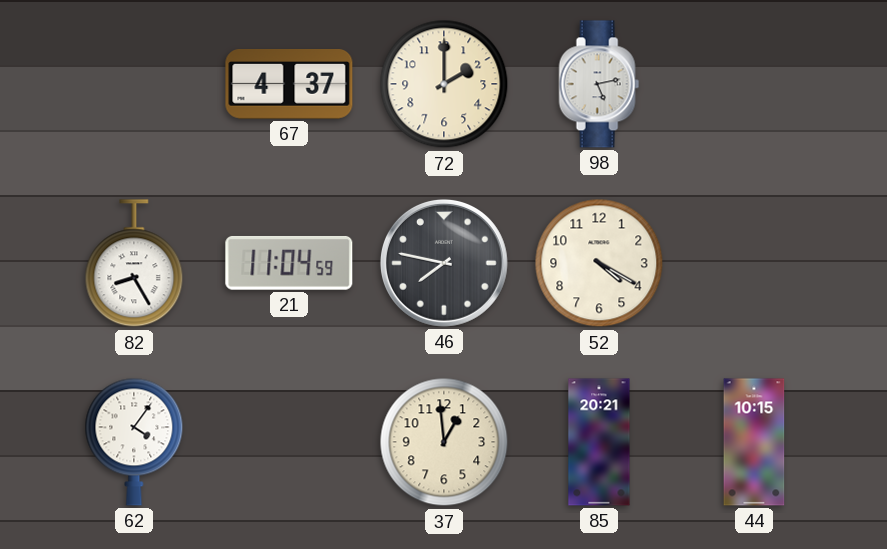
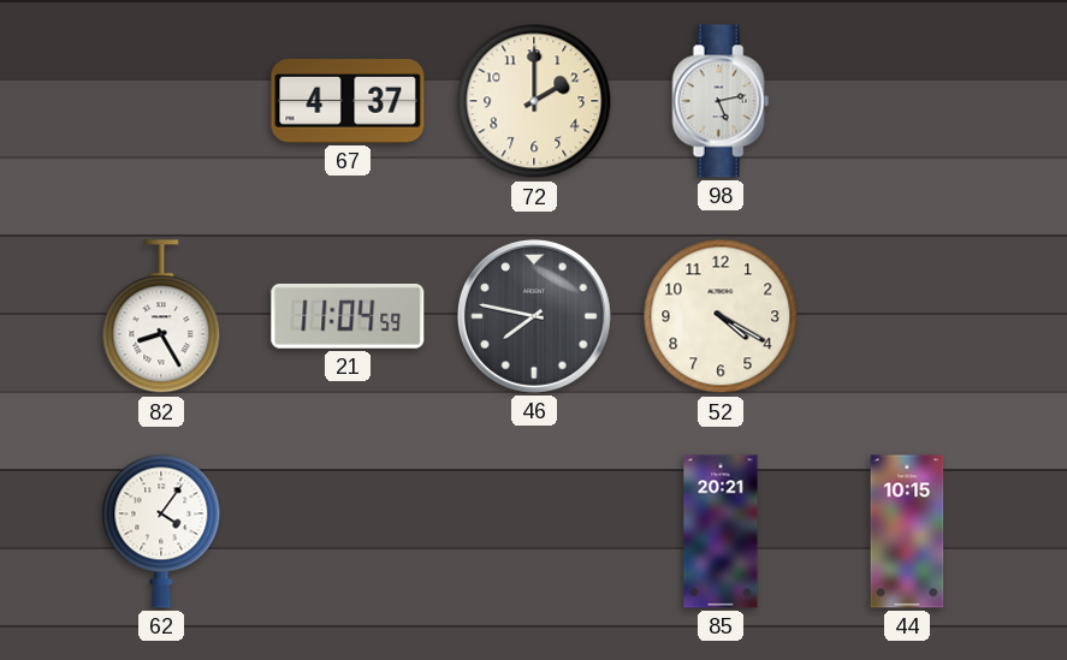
37: 12:59 -> none
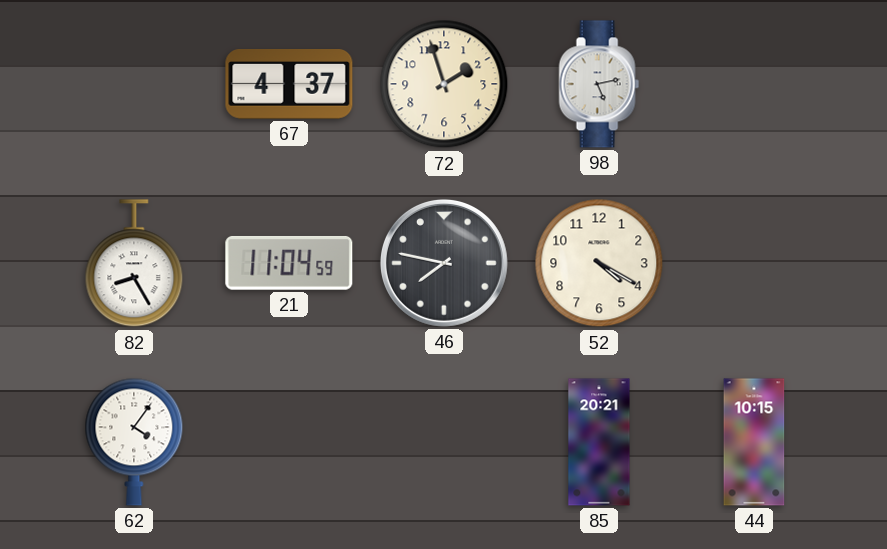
72: 2:00 -> 1:57
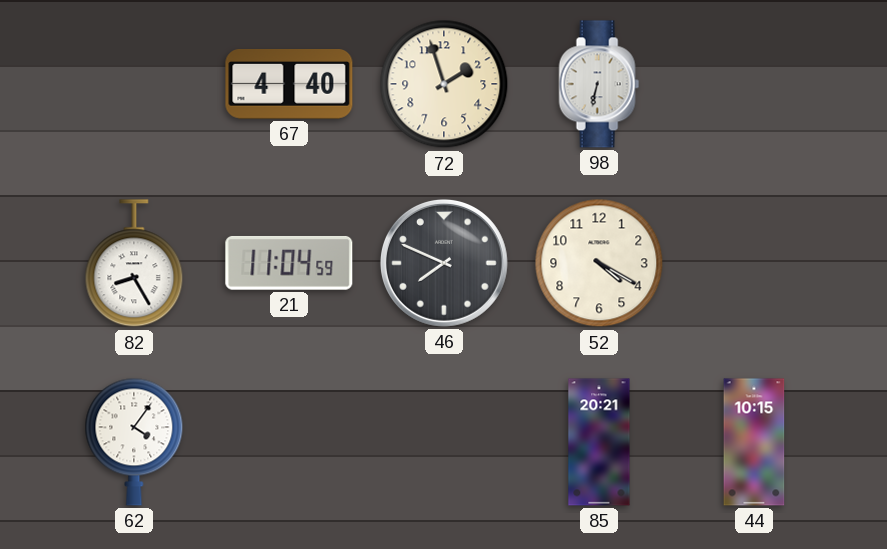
67: 4:37 -> 4:40
98: 5:13 -> 6:32
46: 7:47 -> 7:49
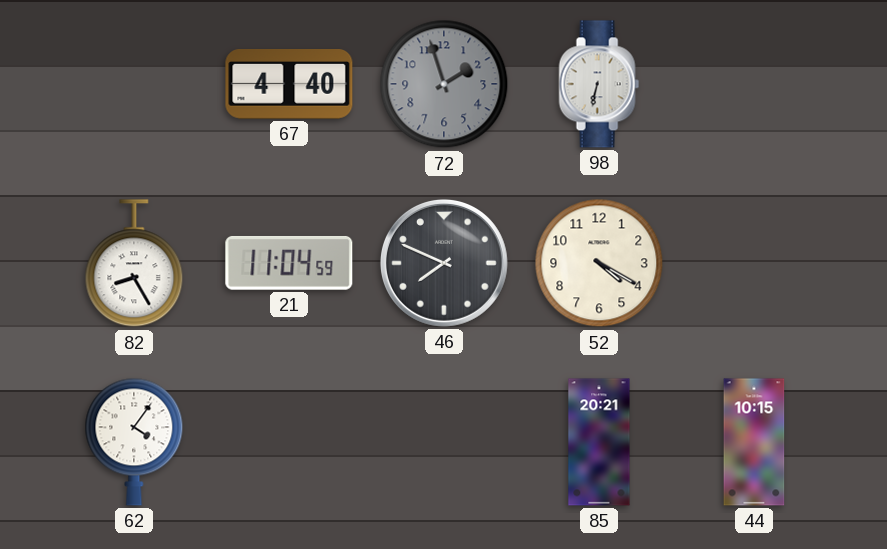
72 dial: cream -> grey
